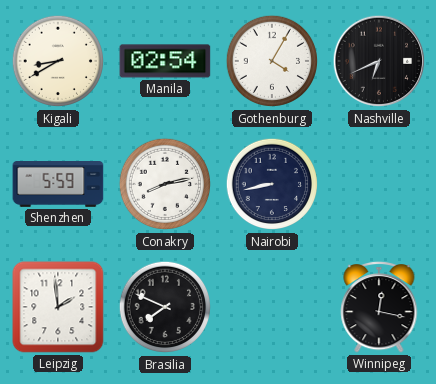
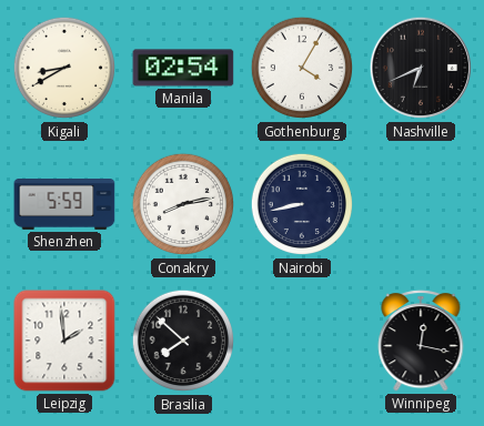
Brasilia: 7:49 -> 7:52
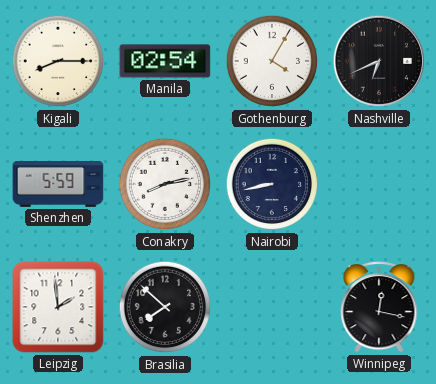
Kigali: 8:40 -> 8:15
